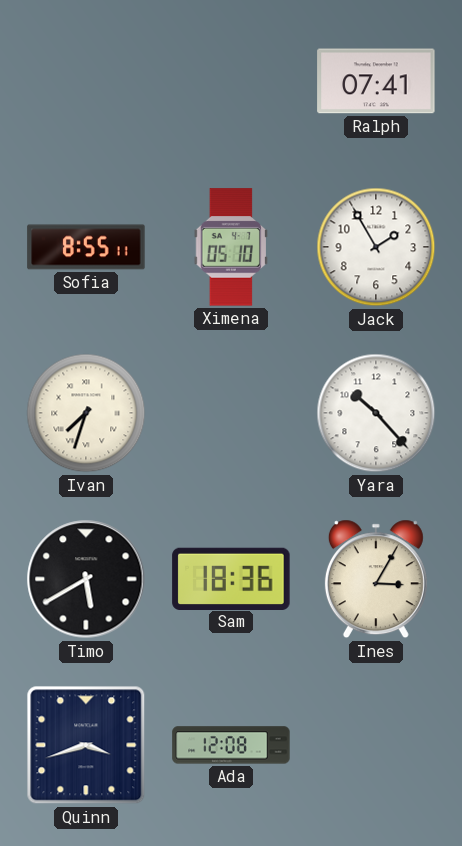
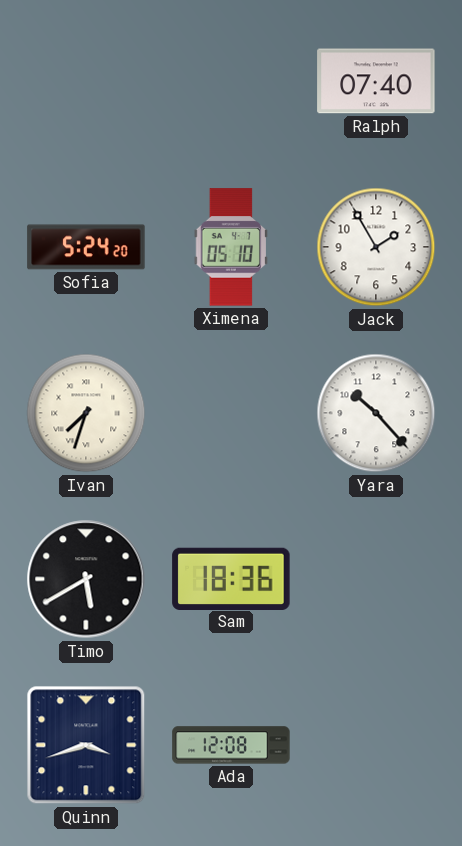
Ralph: 07:41 -> 07:40
Sofia: 8:55 -> 5:24
Ines: 3:05 -> none
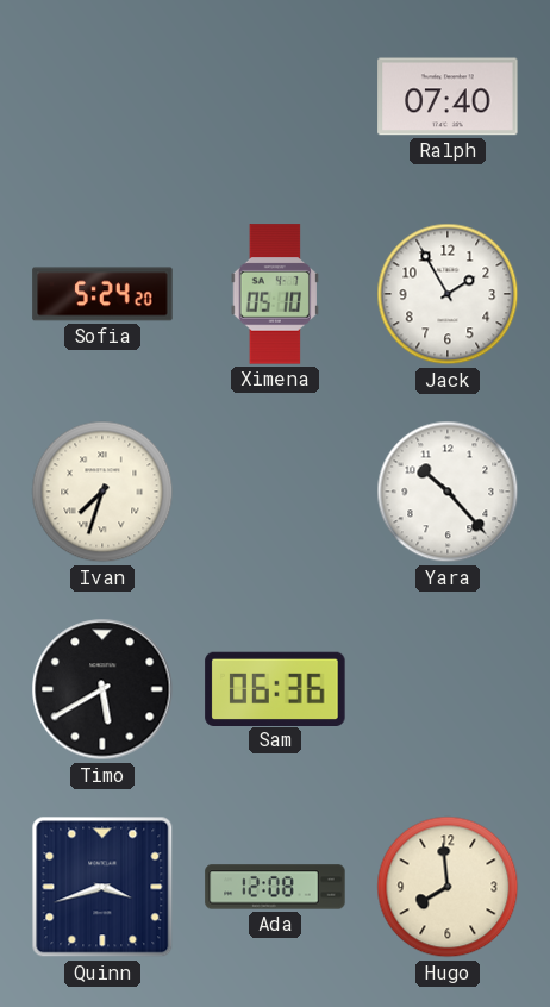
Sam: 18:36 -> 06:36
Hugo: none -> 7:59
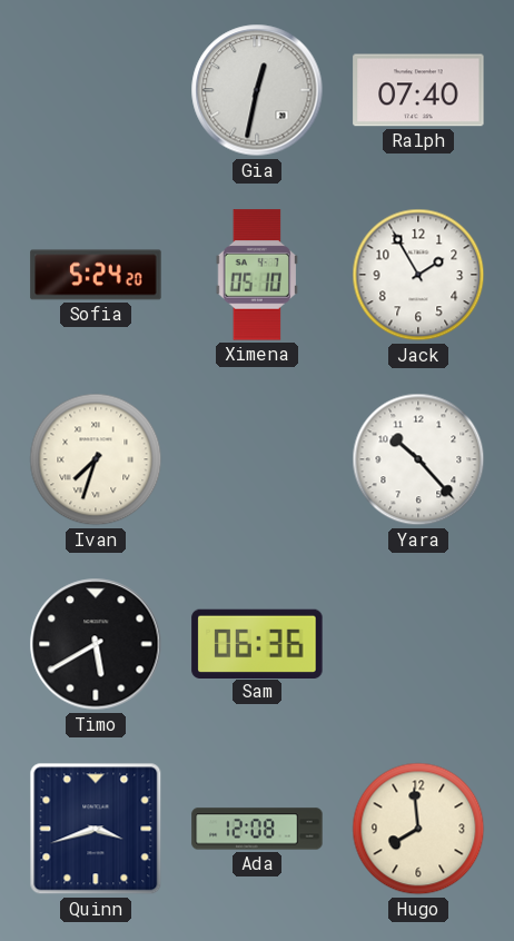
Gia: none -> 12:32
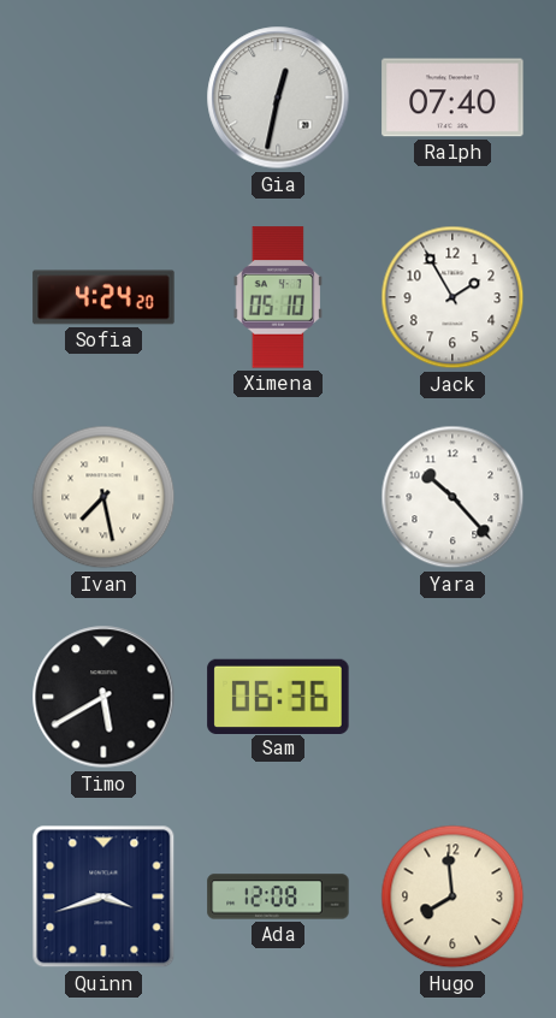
Sofia: 5:24 -> 4:24
Ivan: 7:33 -> 7:28
